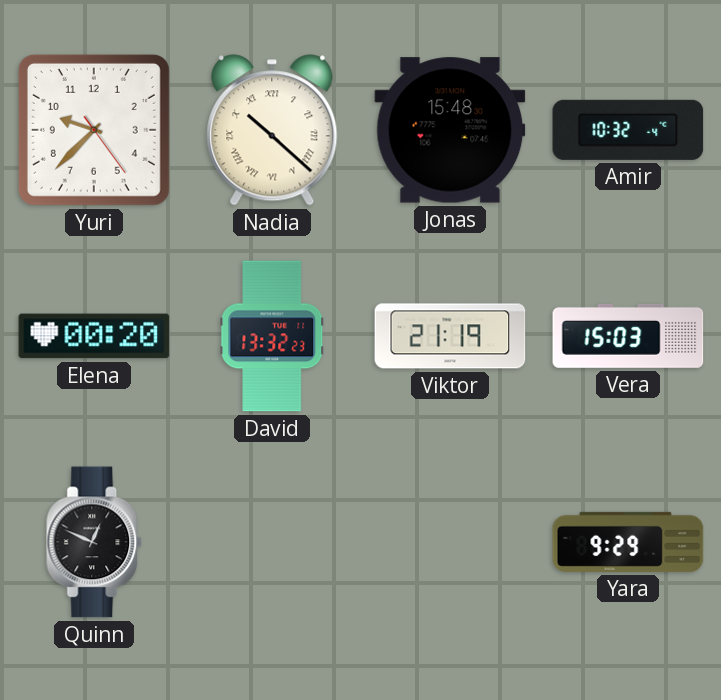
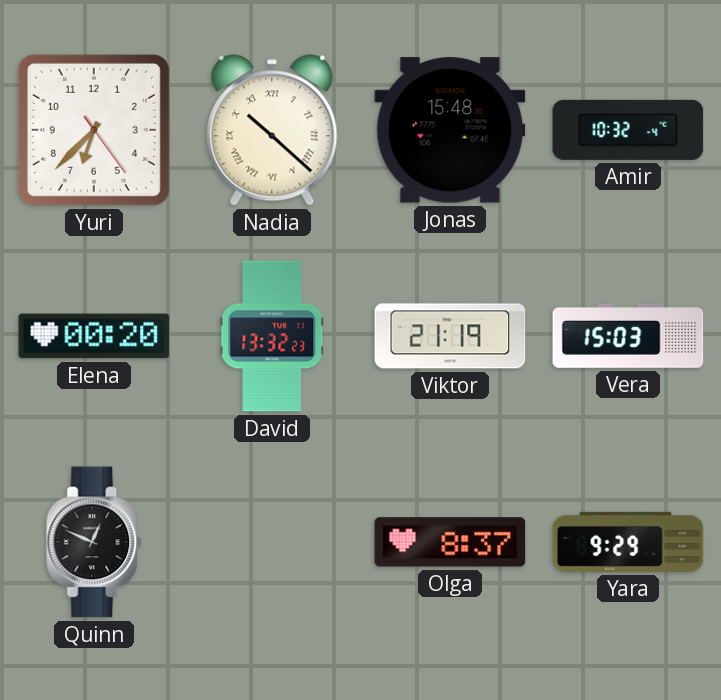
Yuri: 9:37 -> 6:37
Olga: none -> 8:37
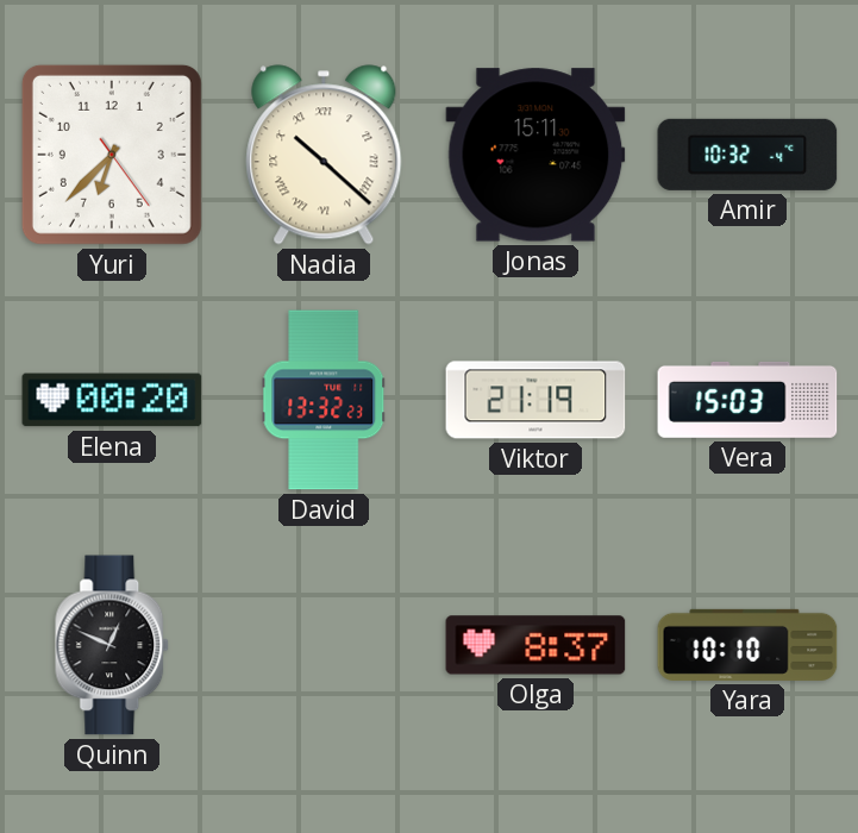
Jonas: 15:48 -> 15:11
Yara: 9:29 -> 10:10
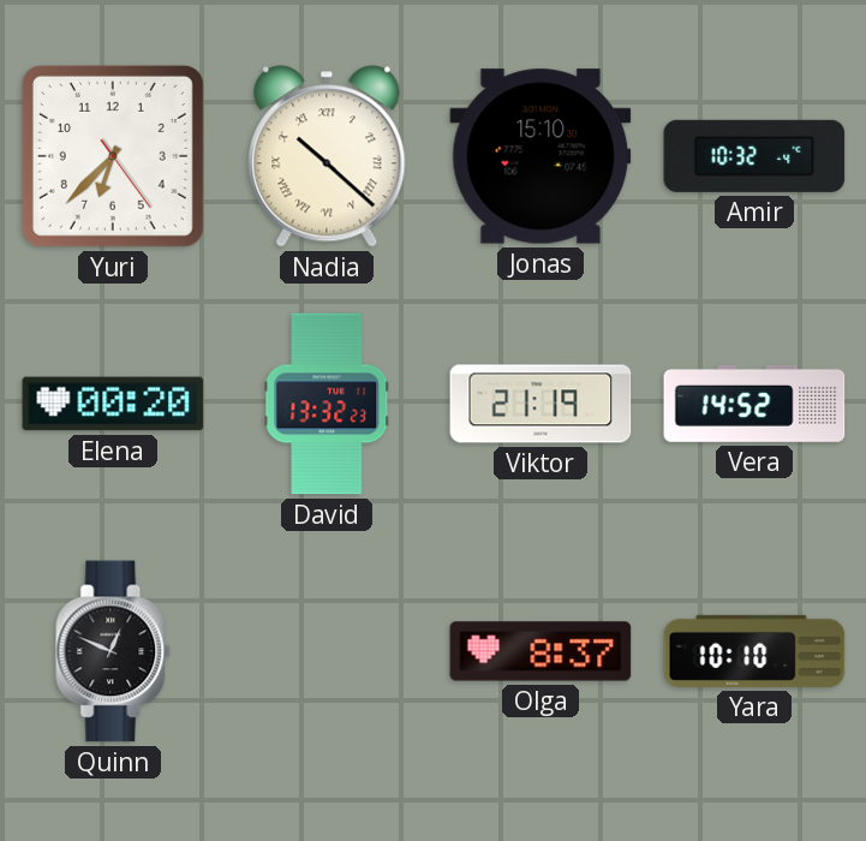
Jonas: 15:11 -> 15:10
Vera: 15:03 -> 14:52
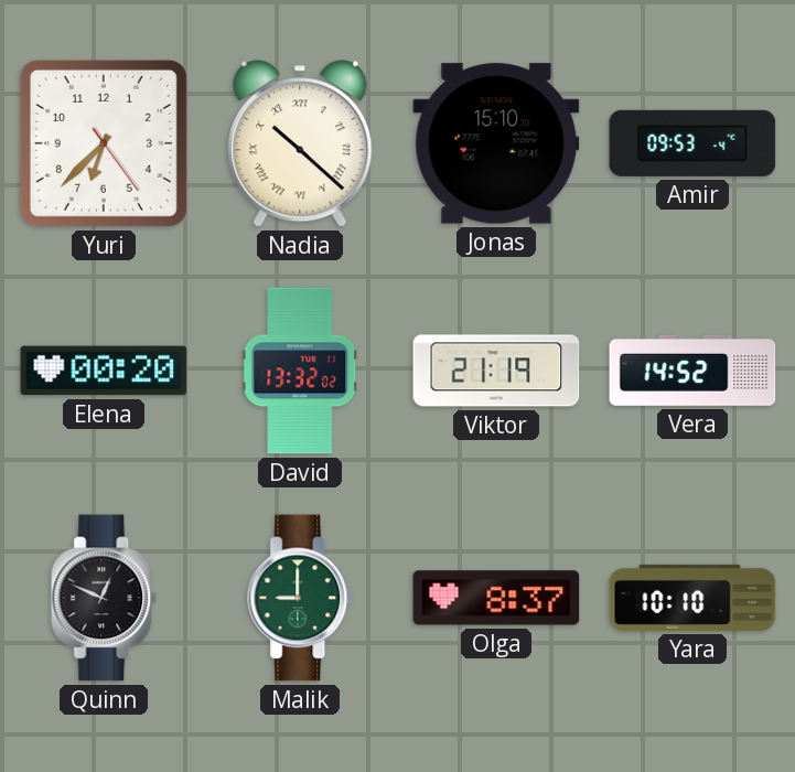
Amir: 10:32 -> 09:53
David: 13:32:23 -> 13:32:02
Malik: none -> 9:00
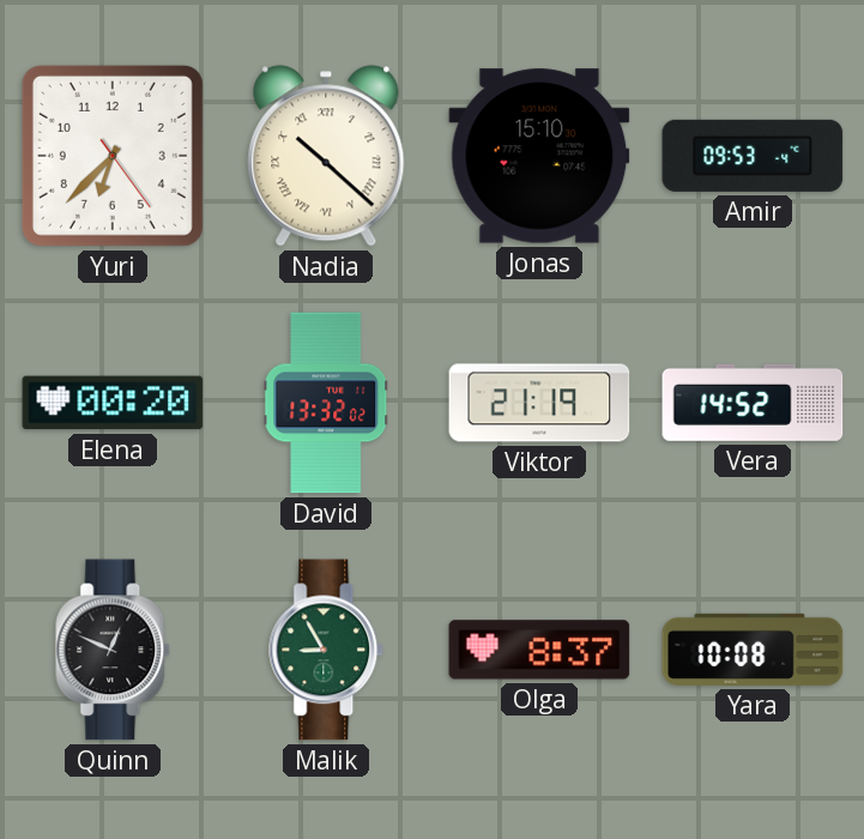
Malik: 9:00 -> 8:55
Yara: 10:10 -> 10:08
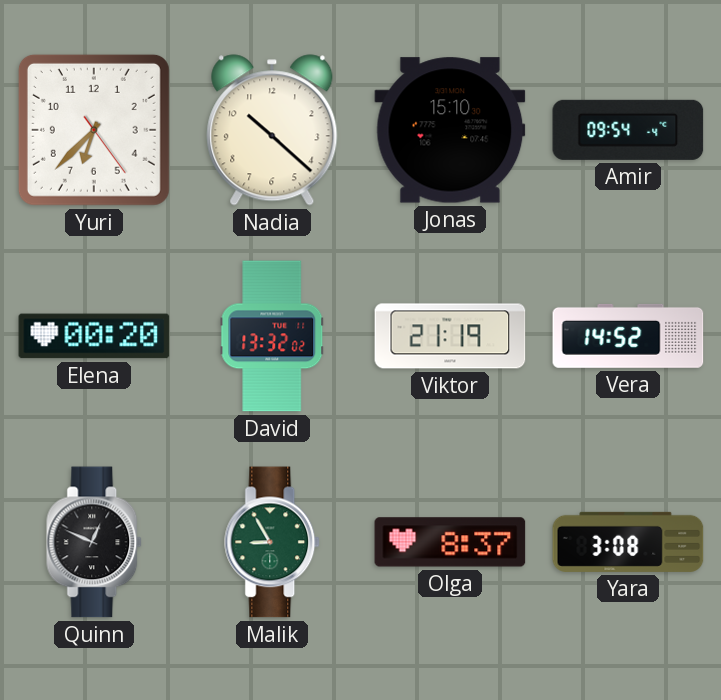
Nadia numerals: Roman -> Arabic
Amir: 09:53 -> 09:54
Yara: 10:08 -> 3:08
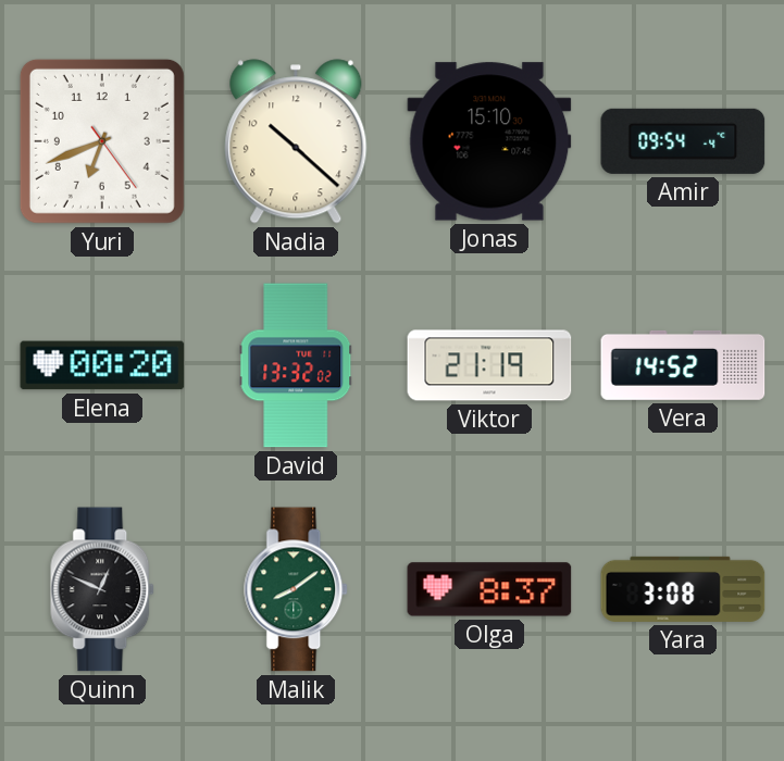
Yuri: 6:37 -> 6:41
Malik: 8:55 -> 8:09
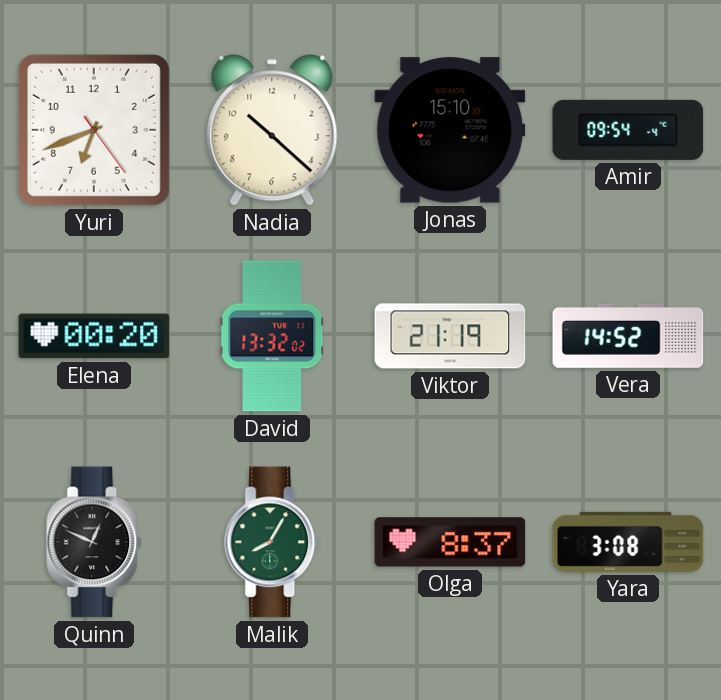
Malik: 8:09 -> 8:05
